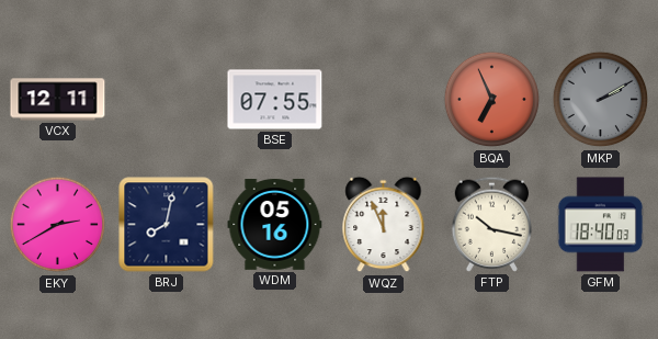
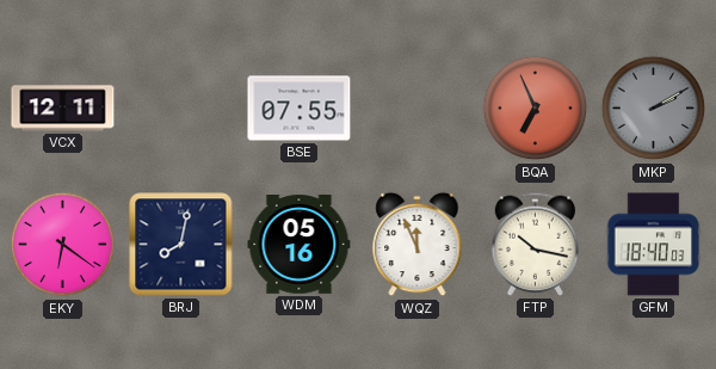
EKY: 2:40 -> 6:21
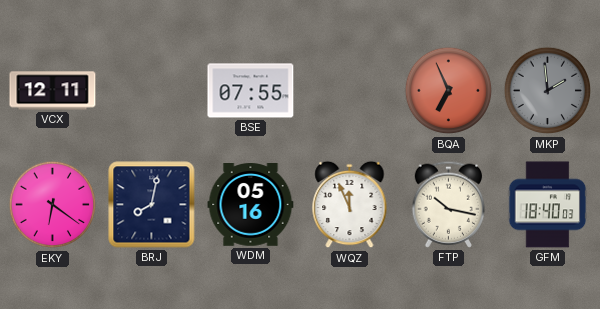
MKP: 2:10 -> 1:59
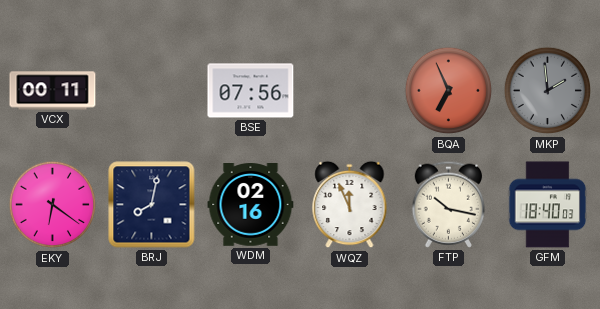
VCX: 12:11 -> 00:11
BSE: 07:55 -> 07:56
WDM: 05:16 -> 02:16
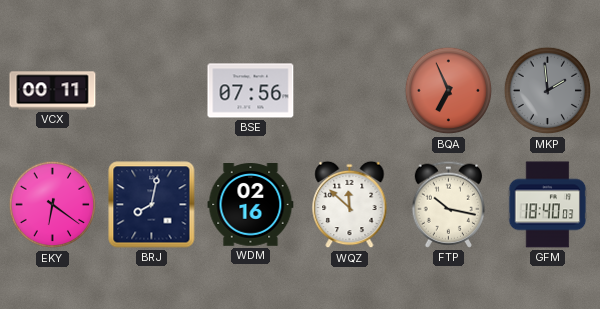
WQZ: 11:56 -> 11:52
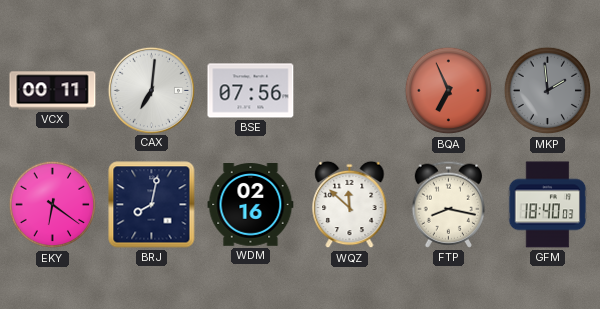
CAX: none -> 7:01
FTP: 10:17 -> 8:17
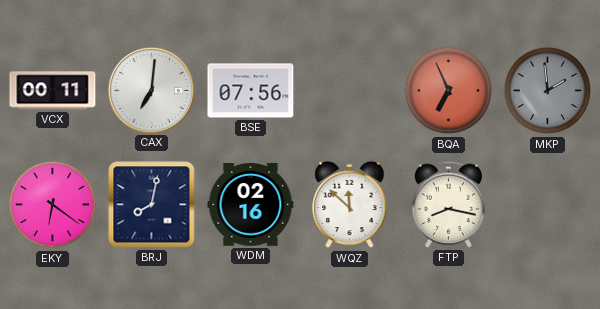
GFM: 18:40 -> none
